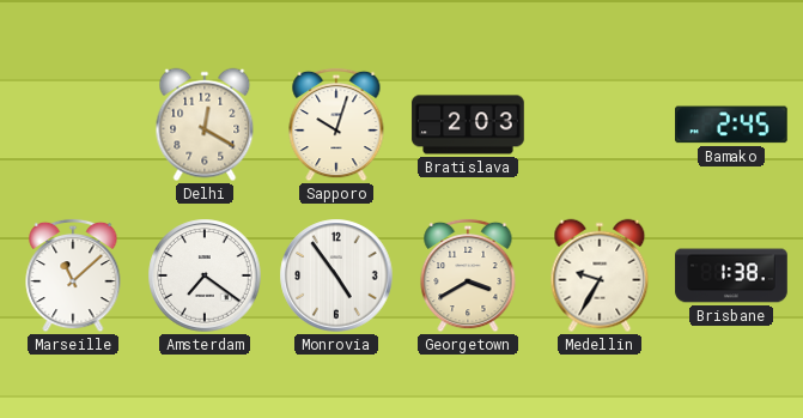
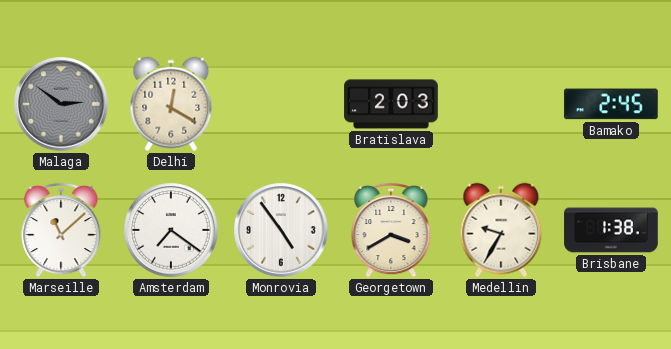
Malaga: none -> 2:51
Sapporo: 10:03 -> none
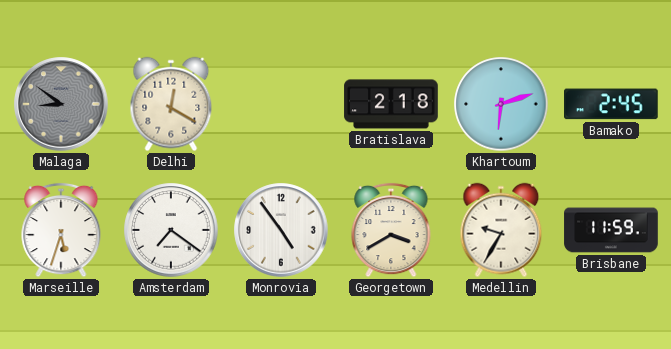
Malaga: 2:51 -> 8:51
Bratislava: 2:03 -> 2:18
Khartoum: none -> 6:12
Marseille: 11:08 -> 5:33
Brisbane: 1:38 -> 11:59
